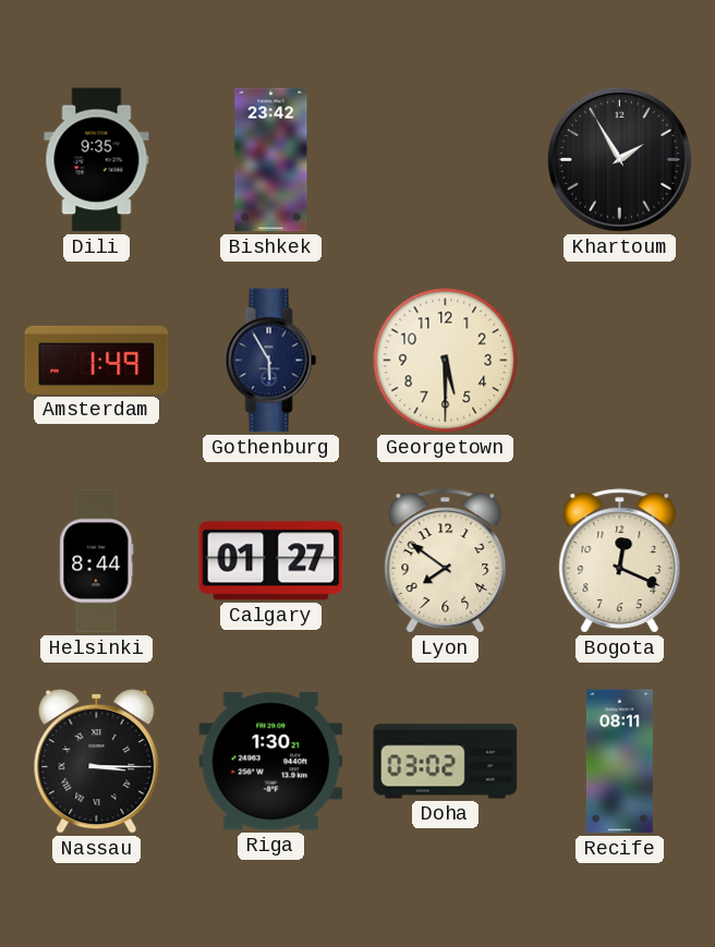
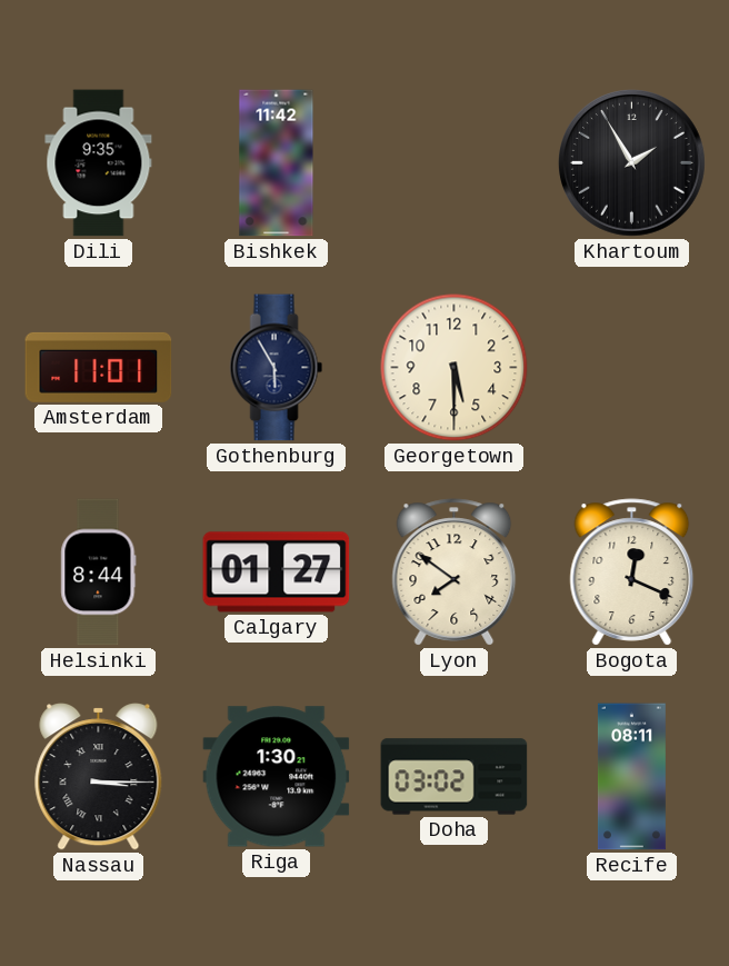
Bishkek: 23:42 -> 11:42
Amsterdam: 1:49 -> 11:01
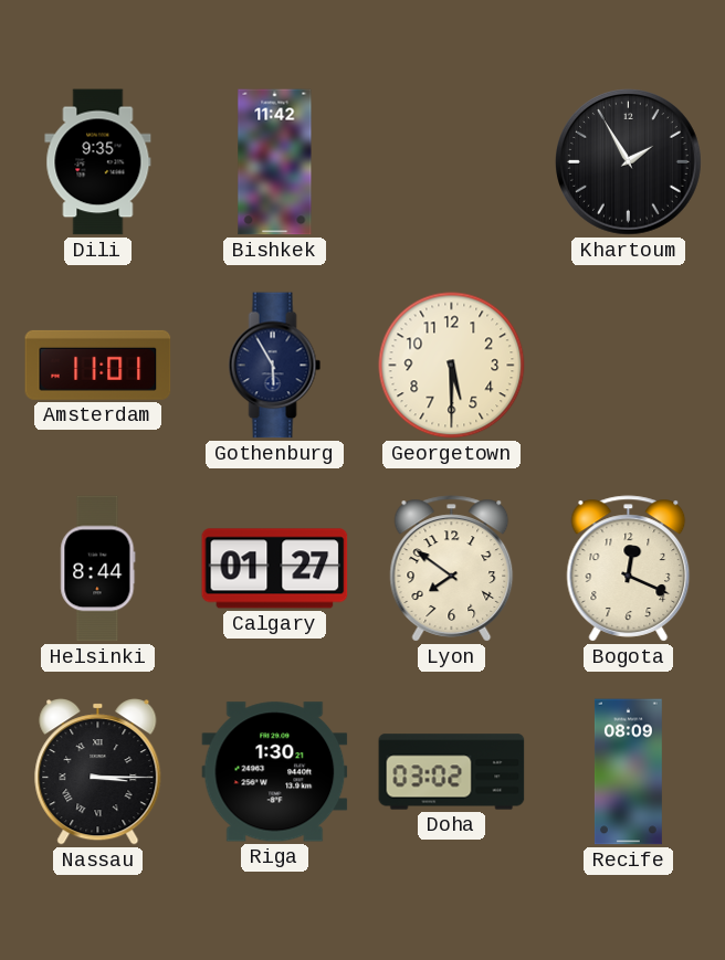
Recife: 08:11 -> 08:09
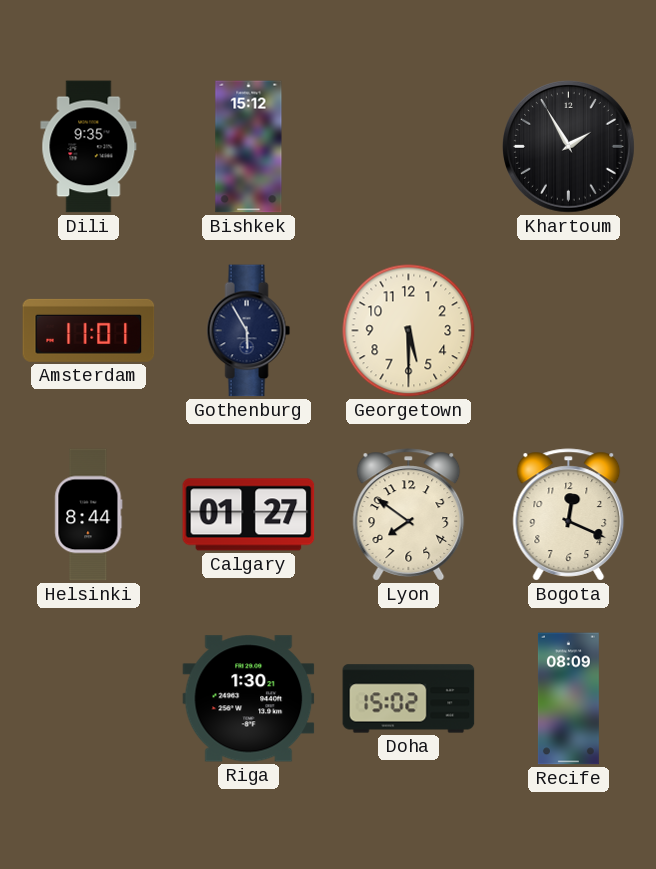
Bishkek: 11:42 -> 15:12
Nassau: 3:15 -> none
Doha: 03:02 -> 15:02
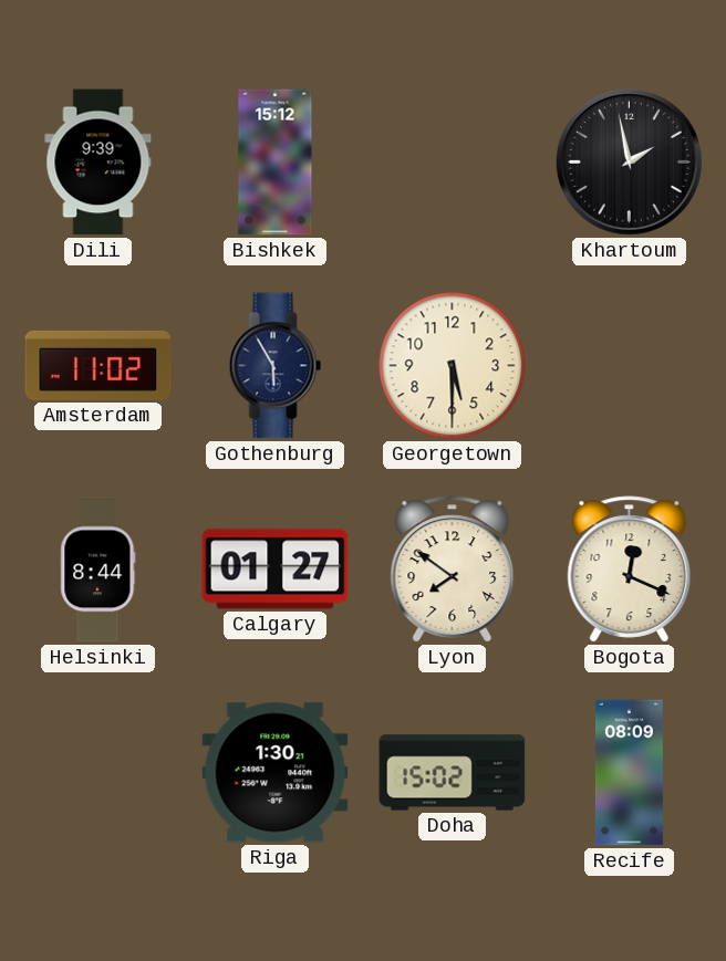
Dili: 9:35 -> 9:39
Khartoum: 1:55 -> 1:58
Amsterdam: 11:01 -> 11:02
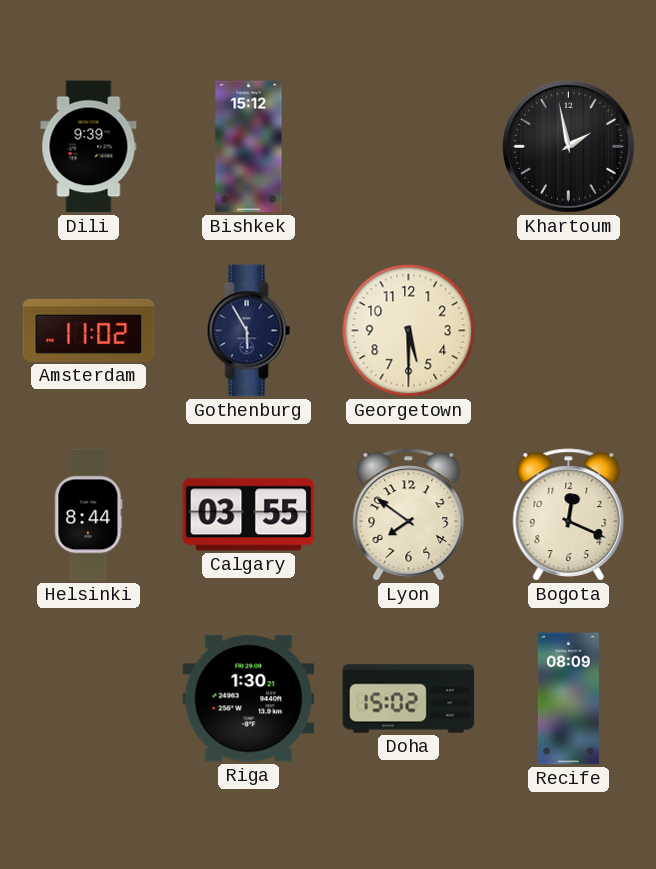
Calgary: 01:27 -> 03:55
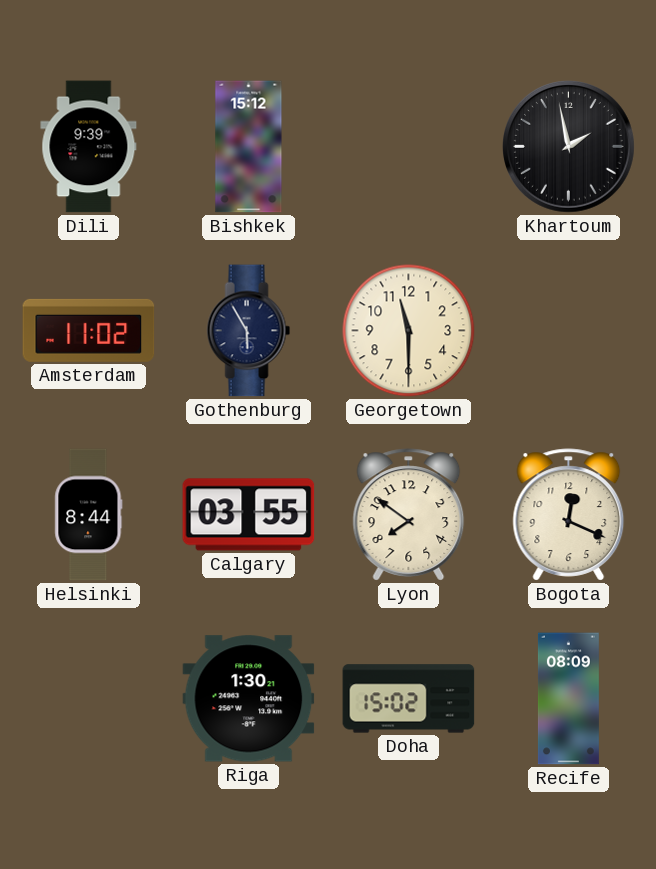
Georgetown: 5:30 -> 11:30
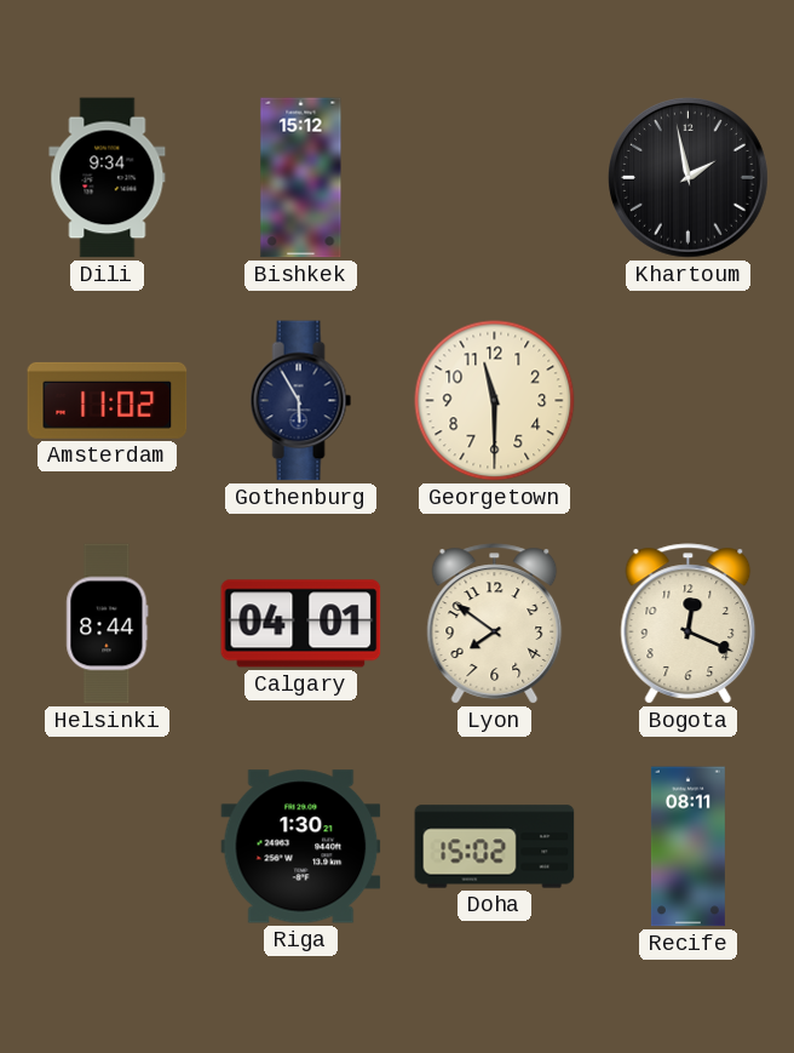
Dili: 9:39 -> 9:34
Calgary: 03:55 -> 04:01
Recife: 08:09 -> 08:11
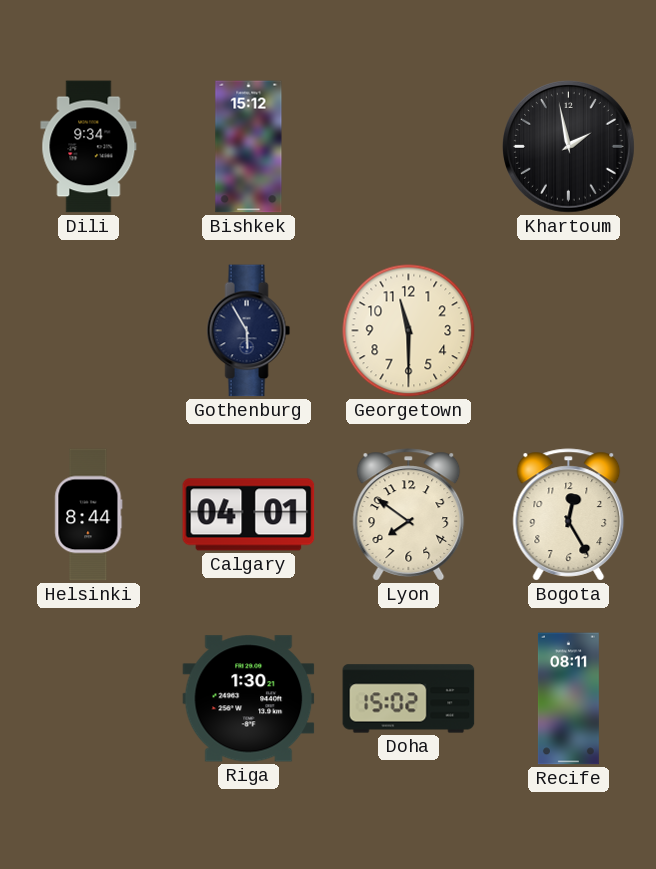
Amsterdam: 11:02 -> none
Bogota: 12:19 -> 12:25
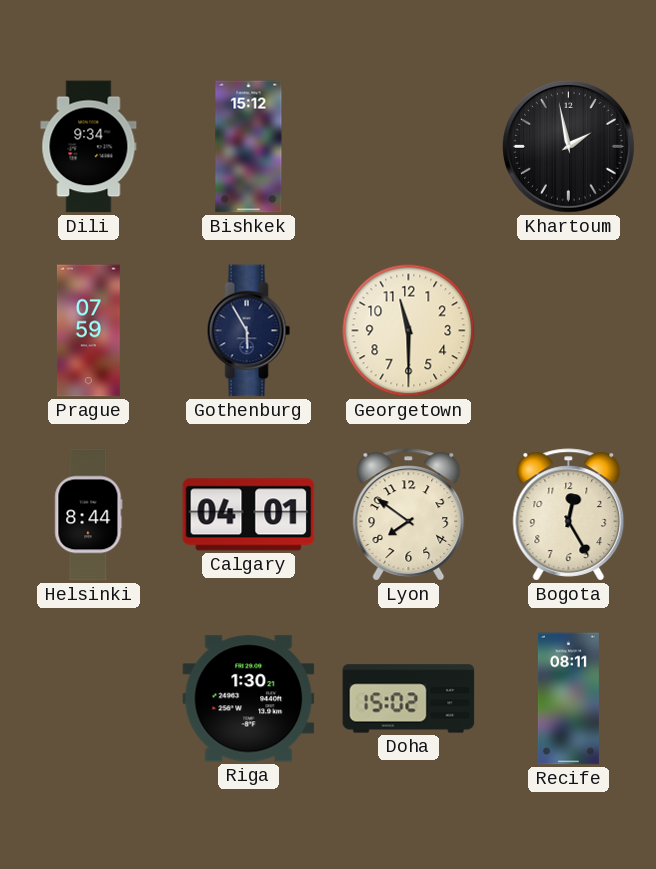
Prague: none -> 07:59
